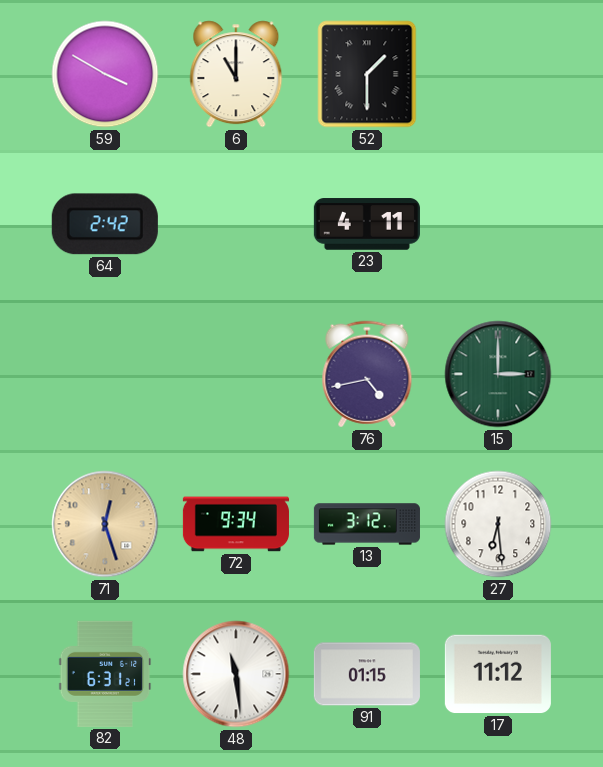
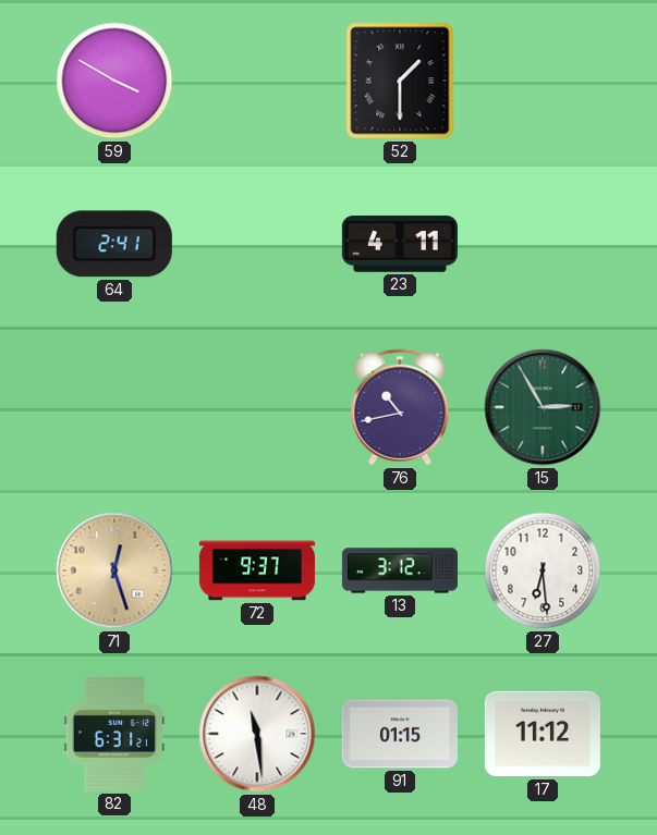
6: 11:00 -> none
64: 2:42 -> 2:41
76: 4:43 -> 10:43
15: 3:00 -> 2:55
72: 9:34 -> 9:37
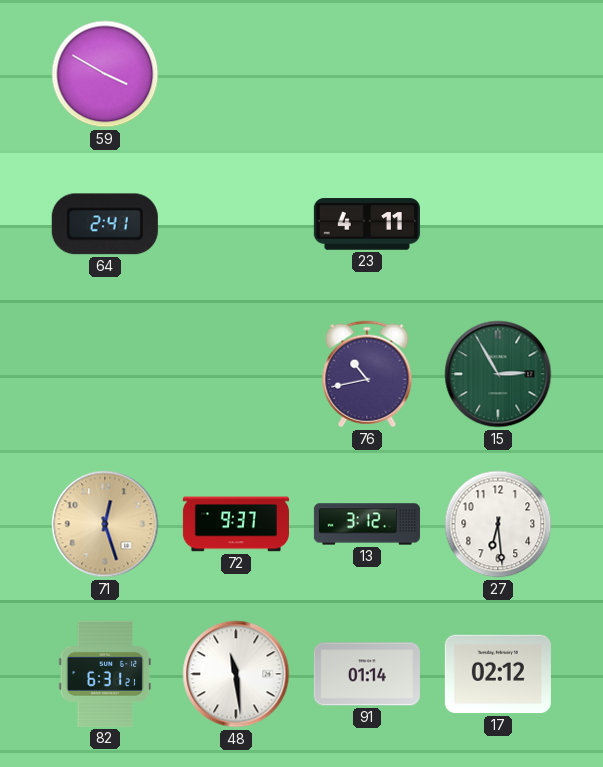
52: 1:30 -> none
91: 01:15 -> 01:14
17: 11:12 -> 02:12
